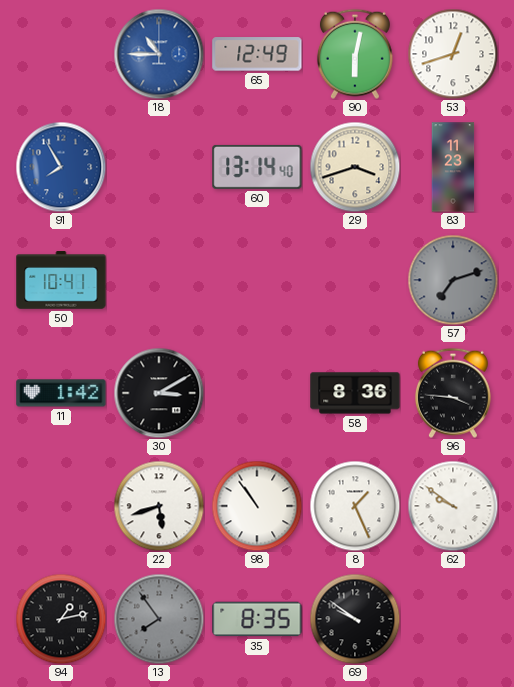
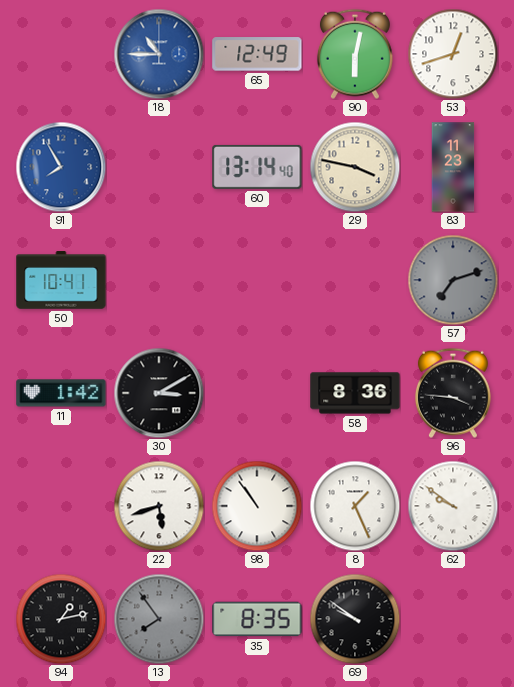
29: 3:42 -> 3:47
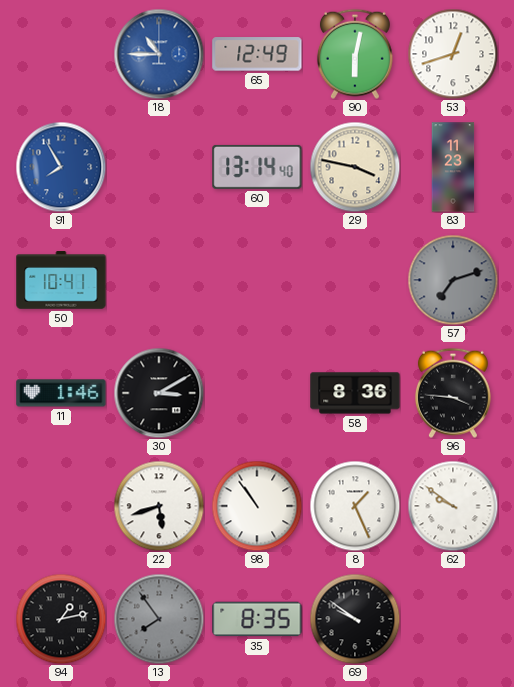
11: 1:42 -> 1:46
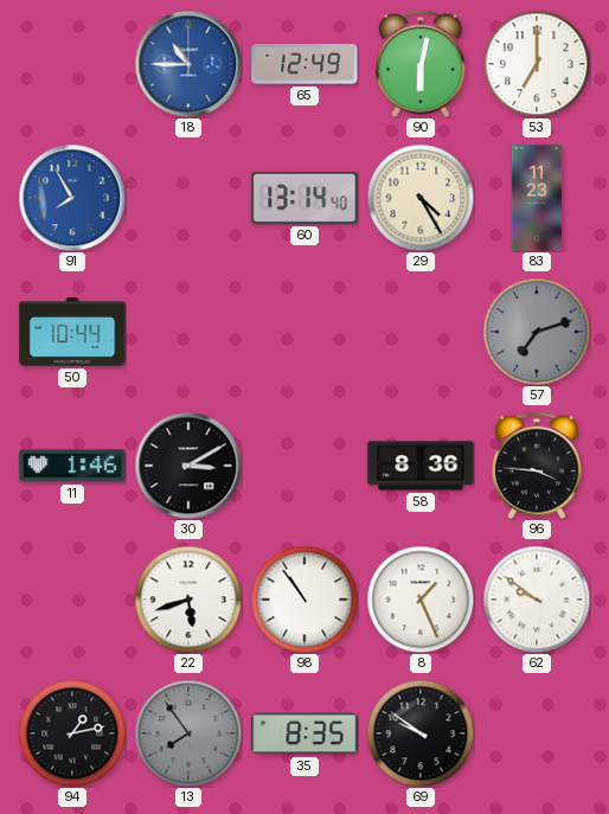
53: 12:42 -> 7:00
29: 3:47 -> 4:25
50: 10:41 -> 10:44
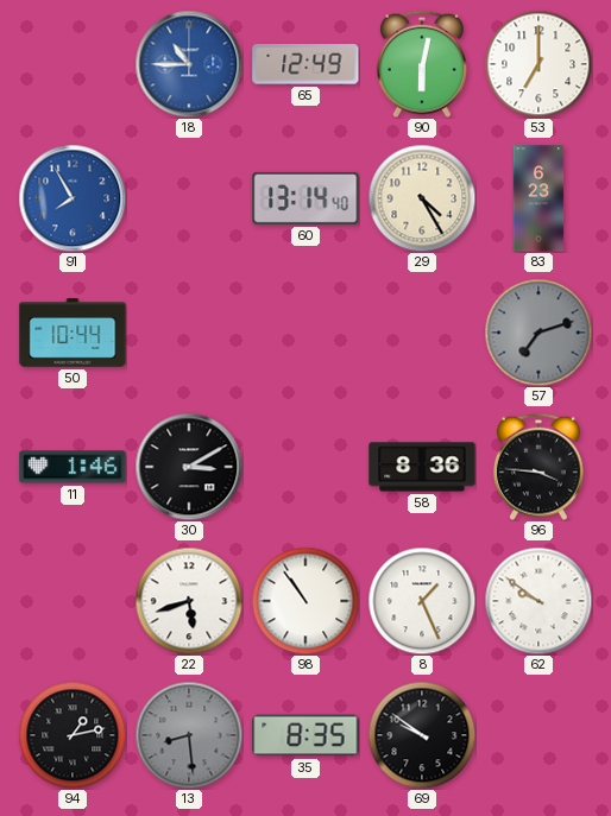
83: 11:23 -> 6:23
13: 7:54 -> 8:29
